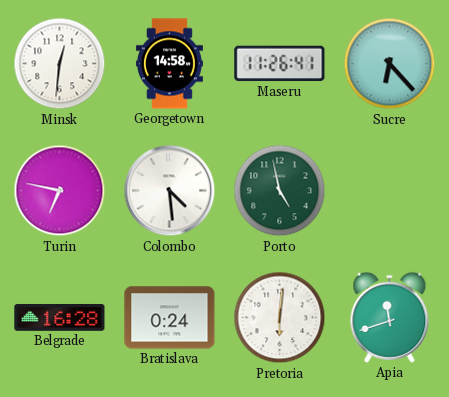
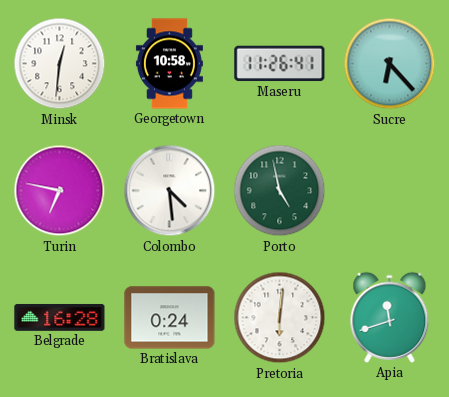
Georgetown: 14:58 -> 10:58
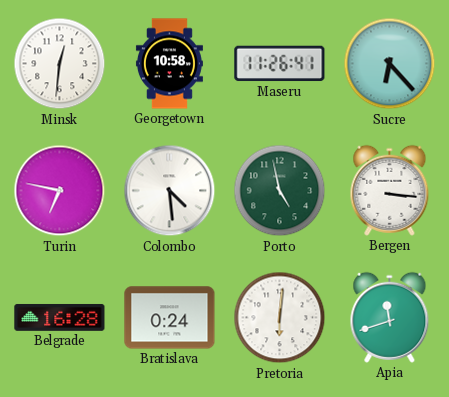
Bergen: none -> 3:16
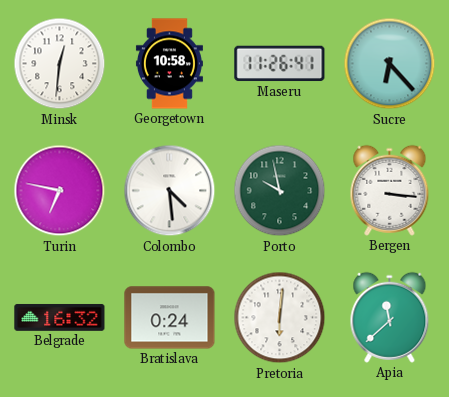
Porto: 4:58 -> 9:58
Belgrade: 16:28 -> 16:32
Apia: 11:42 -> 11:38
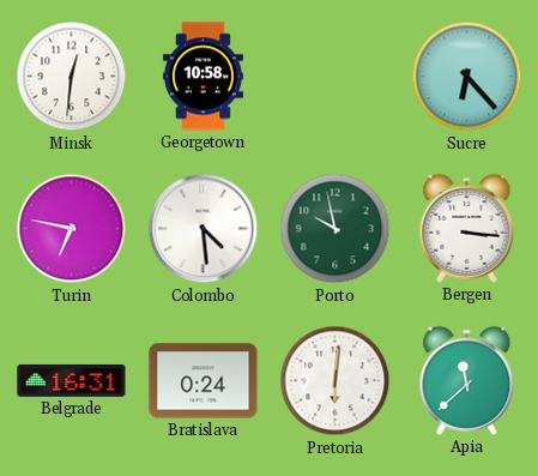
Maseru: 11:26 -> none
Belgrade: 16:32 -> 16:31
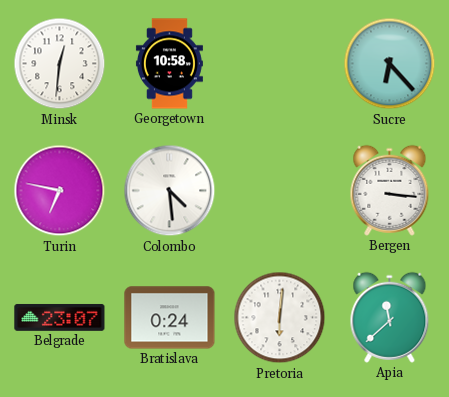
Porto: 9:58 -> none
Belgrade: 16:31 -> 23:07
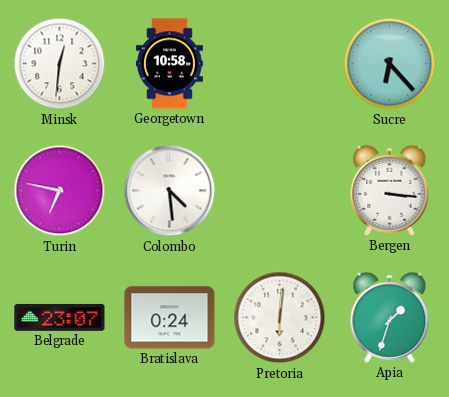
Apia: 11:38 -> 1:33
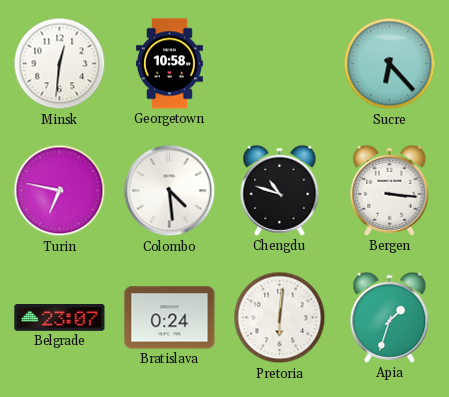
Chengdu: none -> 10:48
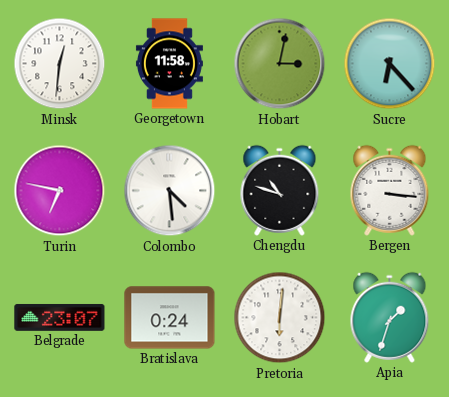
Georgetown: 10:58 -> 11:58
Hobart: none -> 3:02
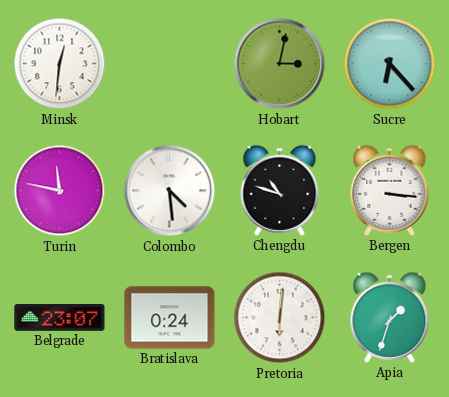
Georgetown: 11:58 -> none
Turin: 6:47 -> 11:47
